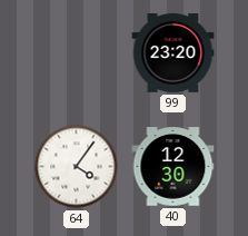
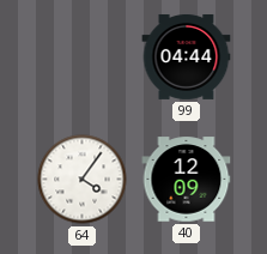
99: 23:20 -> 04:44
40: 12:30 -> 12:09
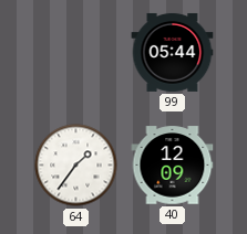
99: 04:44 -> 05:44
64: 4:06 -> 1:36
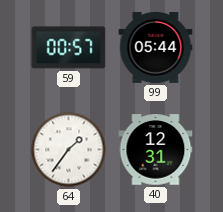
59: none -> 00:57
40: 12:09 -> 12:31
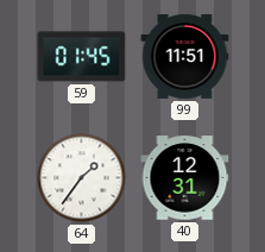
59: 00:57 -> 01:45
99: 05:44 -> 11:51
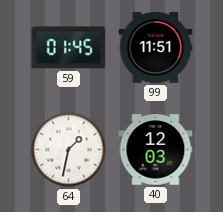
64: 1:36 -> 1:32
40: 12:31 -> 12:03
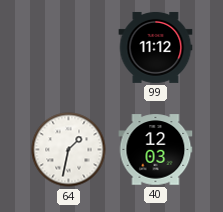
59: 01:45 -> none
99: 11:51 -> 11:12
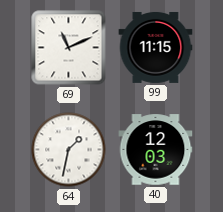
69: none -> 11:11
99: 11:12 -> 11:15
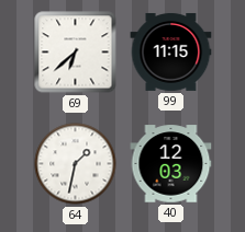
69: 11:11 -> 6:38
